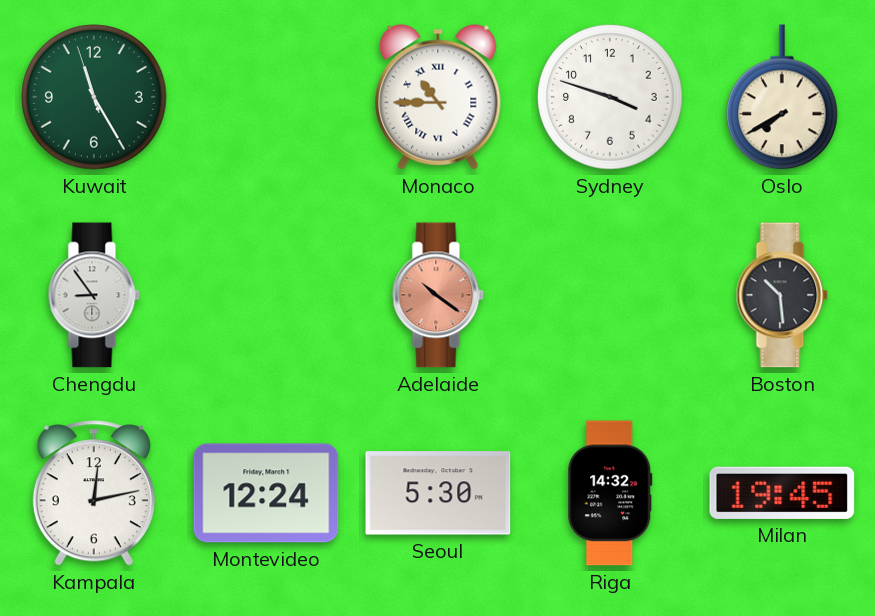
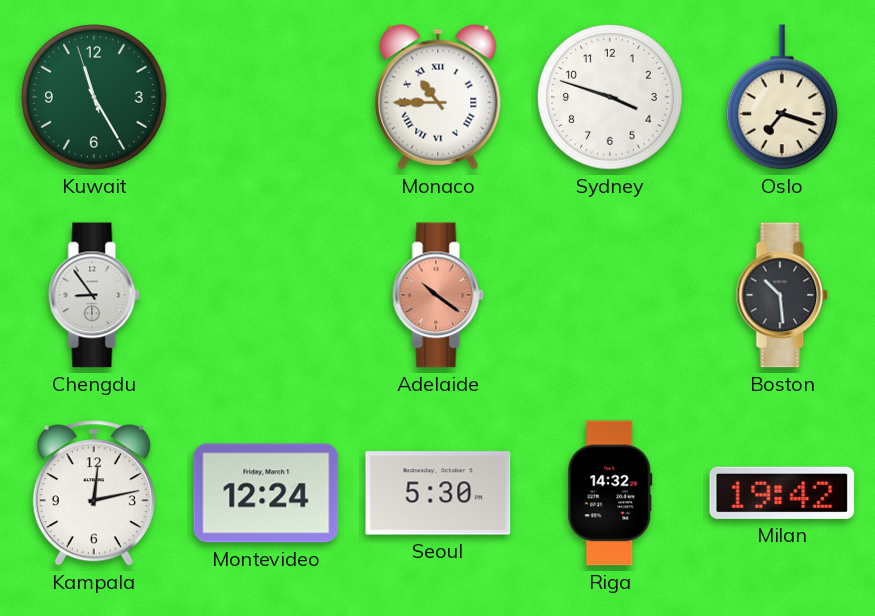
Oslo: 7:40 -> 7:18
Milan: 19:45 -> 19:42
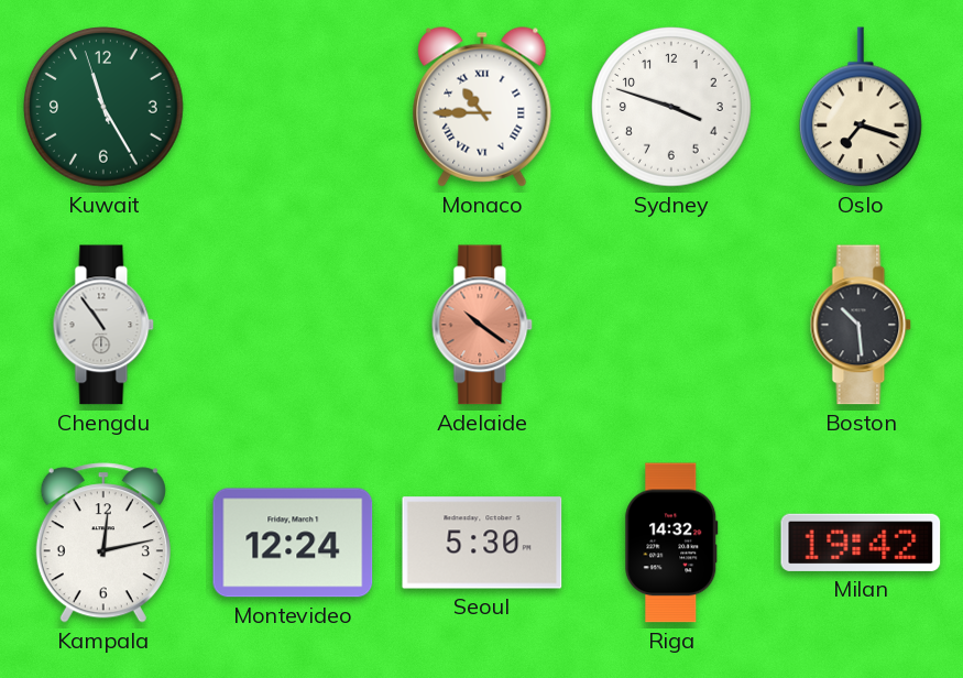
Chengdu: 8:54 -> 10:54
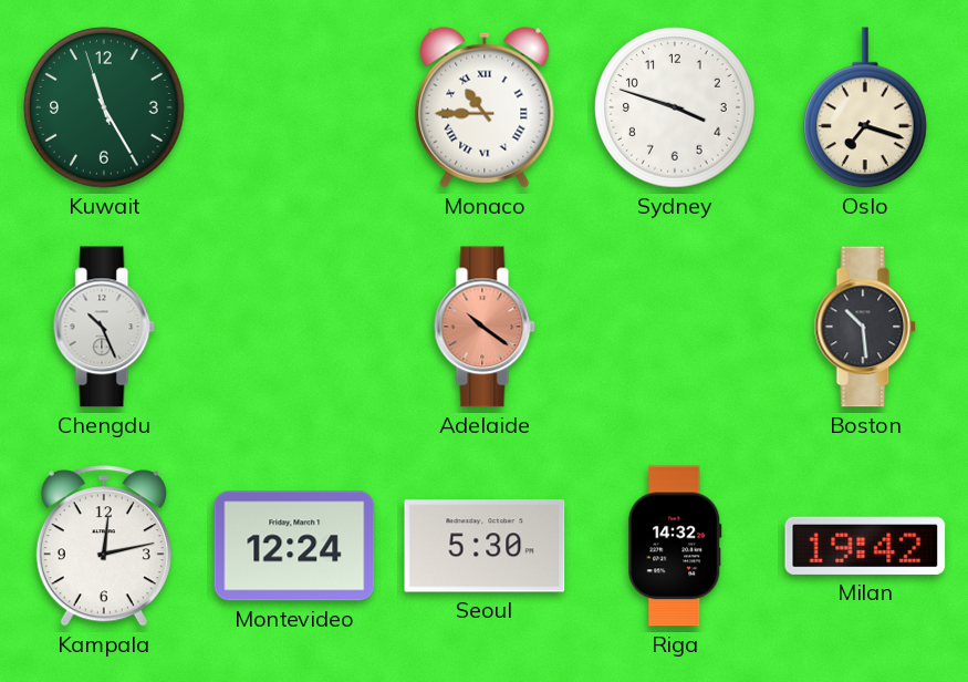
Chengdu: 10:54 -> 10:26
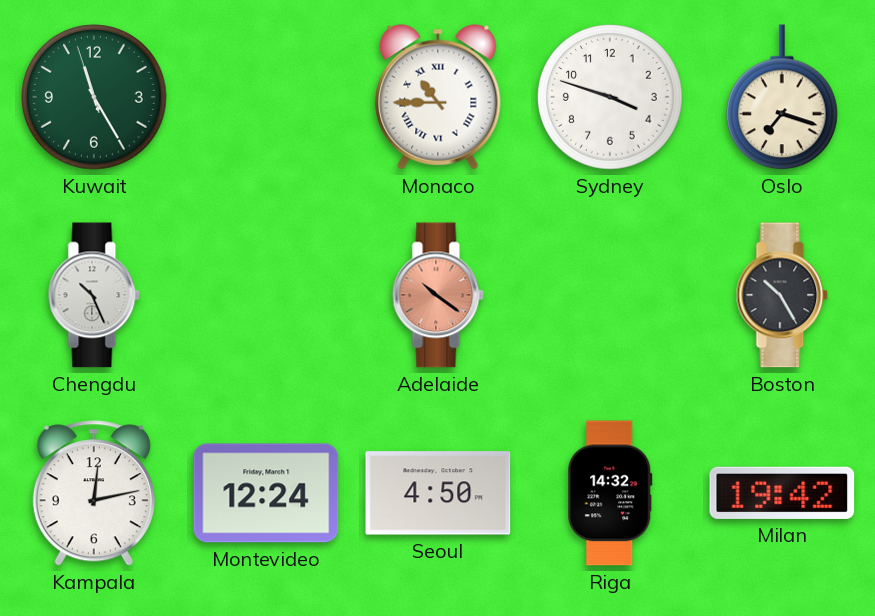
Boston: 10:29 -> 10:25
Seoul: 5:30 -> 4:50
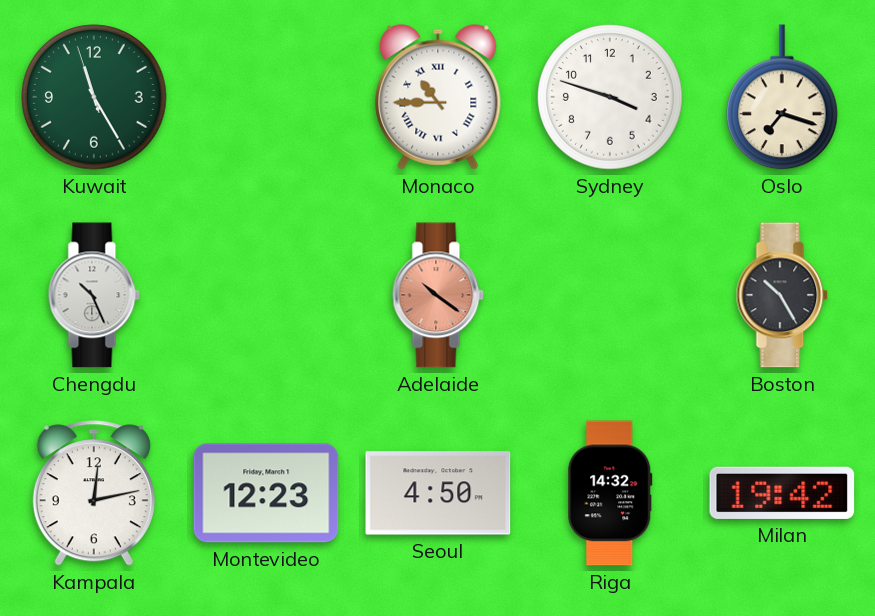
Montevideo: 12:24 -> 12:23
